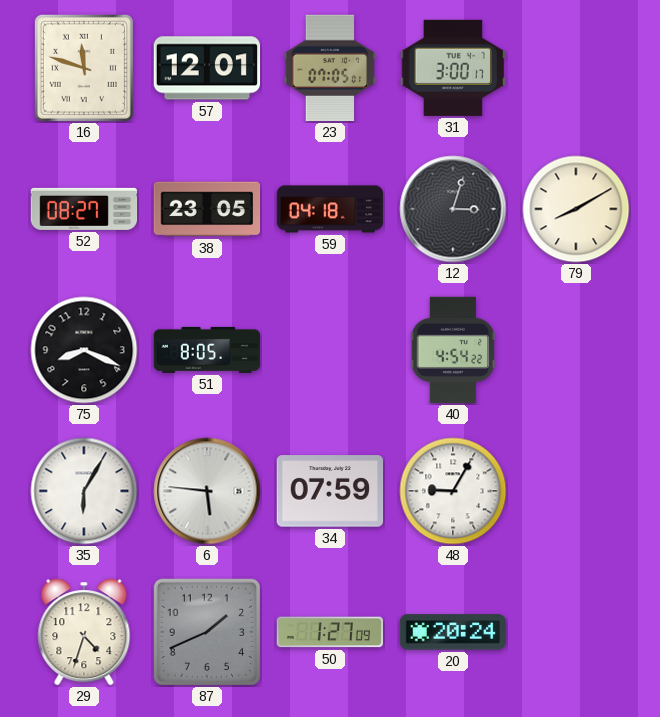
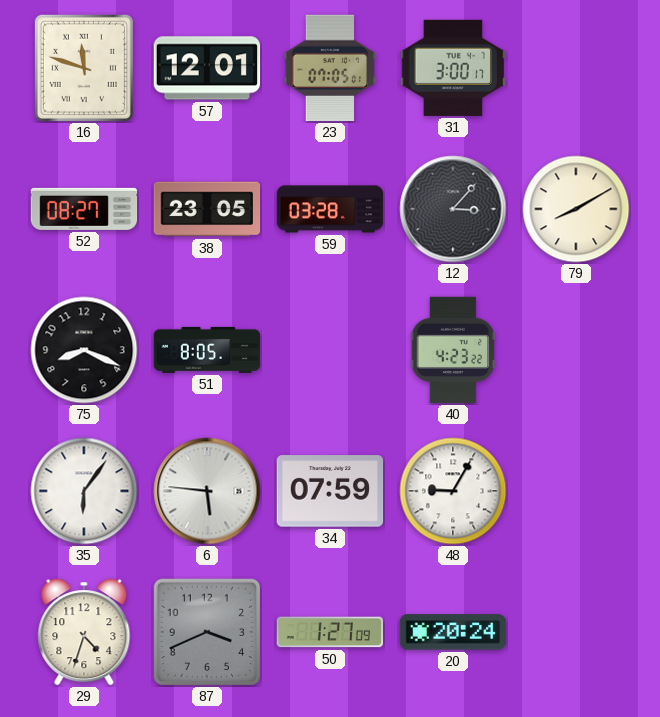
59: 04:18 -> 03:28
12: 3:03 -> 3:07
40: 4:54 -> 4:23
35: 6:05 -> 6:06
87: 1:41 -> 3:41
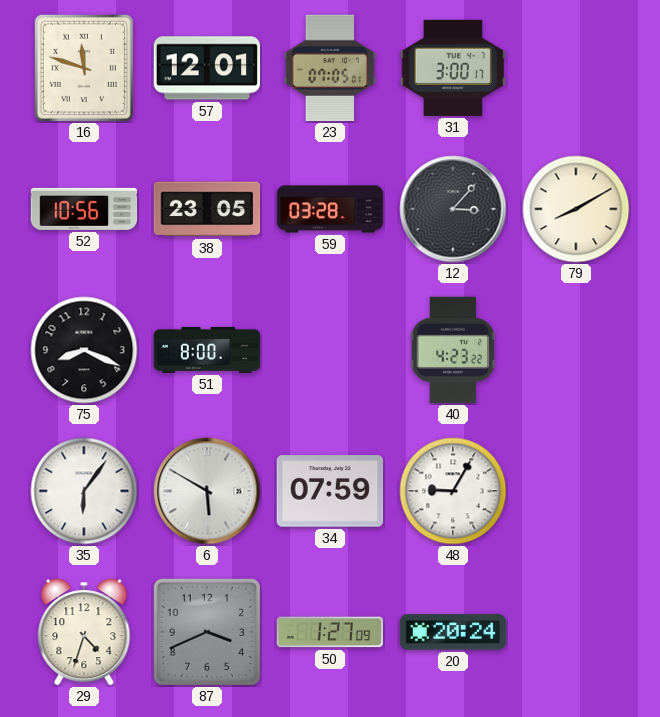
52: 08:27 -> 10:56
51: 8:05 -> 8:00
6: 5:46 -> 5:50
